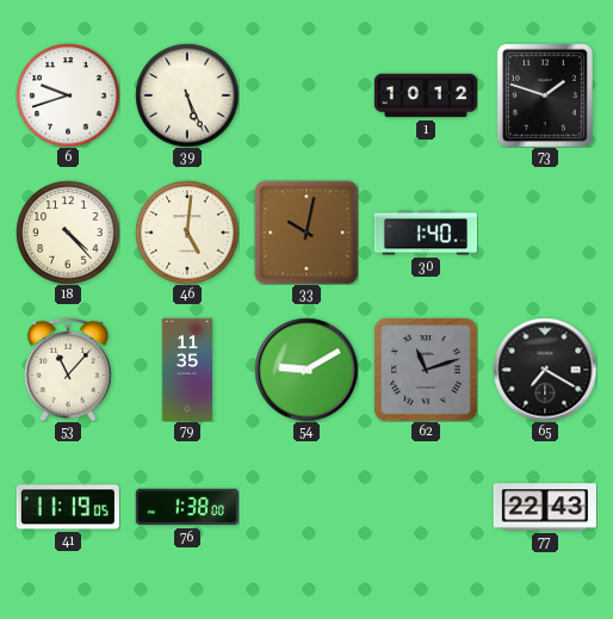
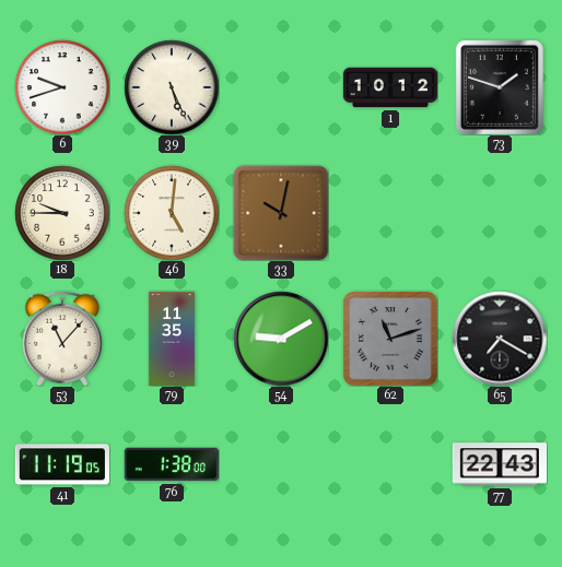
18: 4:23 -> 9:45
30: 1:40 -> none
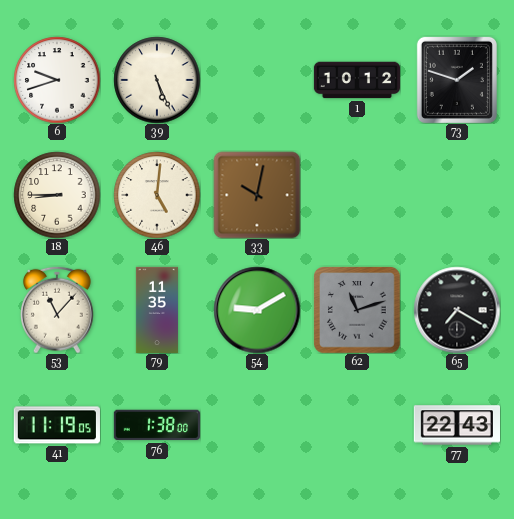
18: 9:45 -> 8:45
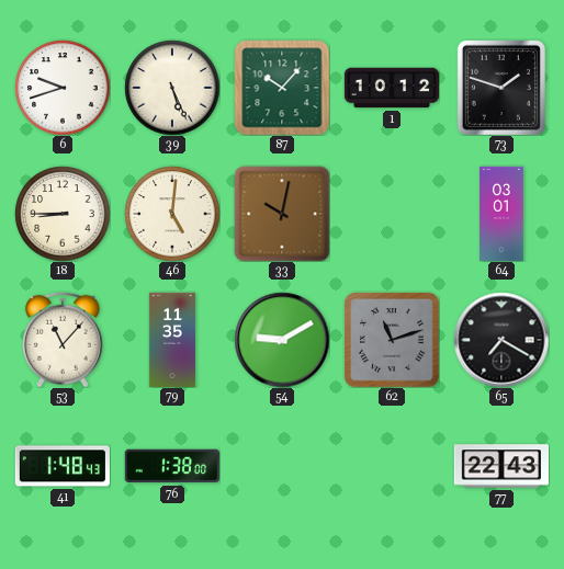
87: none -> 10:07
64: none -> 03:01
41: 11:19 -> 1:48
